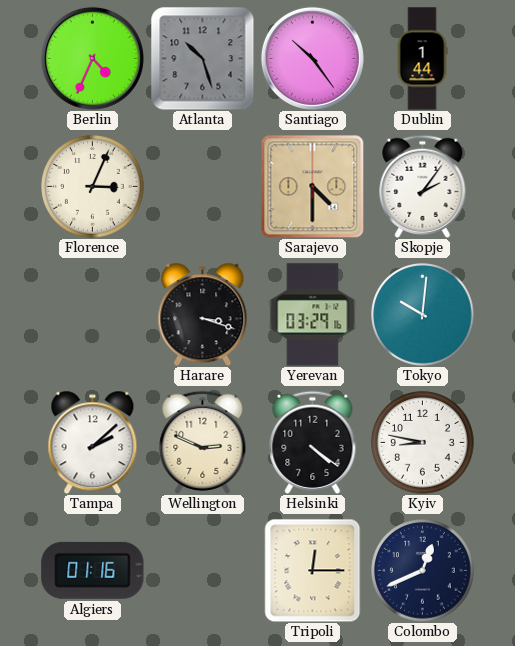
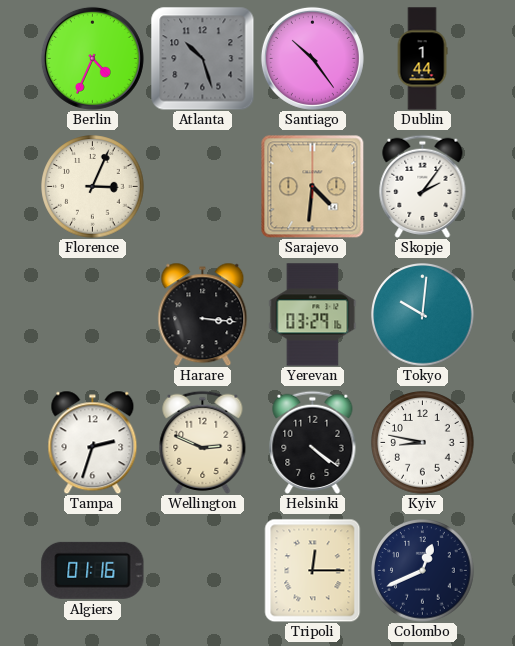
Sarajevo: 4:30 -> 4:31
Harare: 3:18 -> 3:16
Tampa: 2:08 -> 2:33
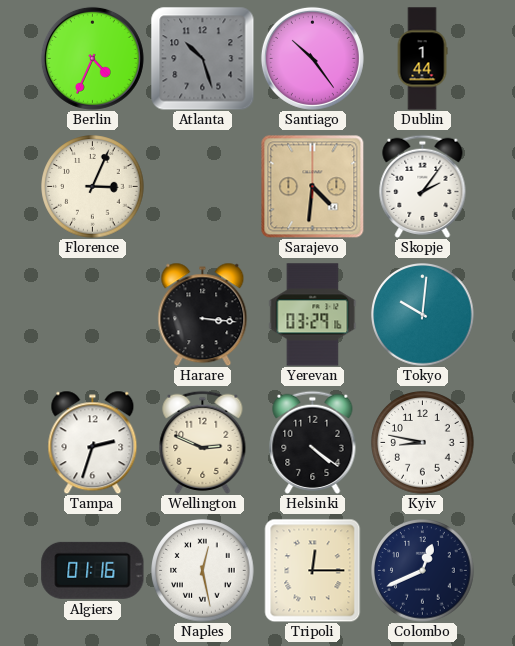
Naples: none -> 12:28
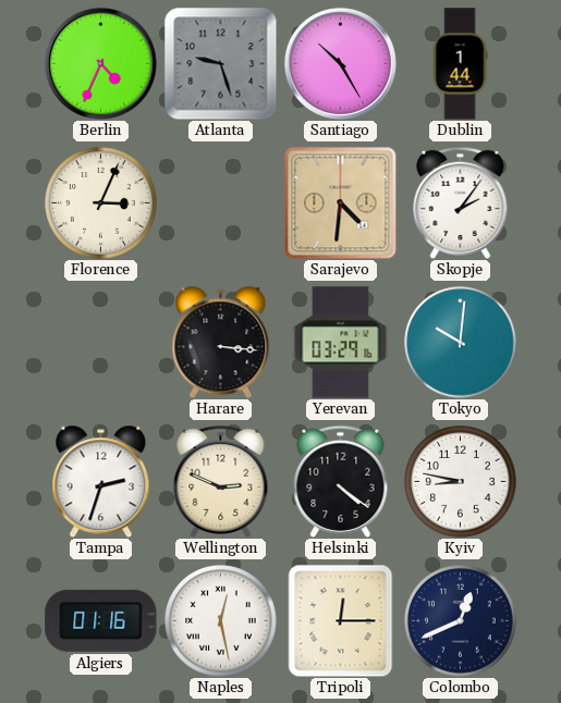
Atlanta: 10:27 -> 9:27
Santiago: 10:24 -> 10:25
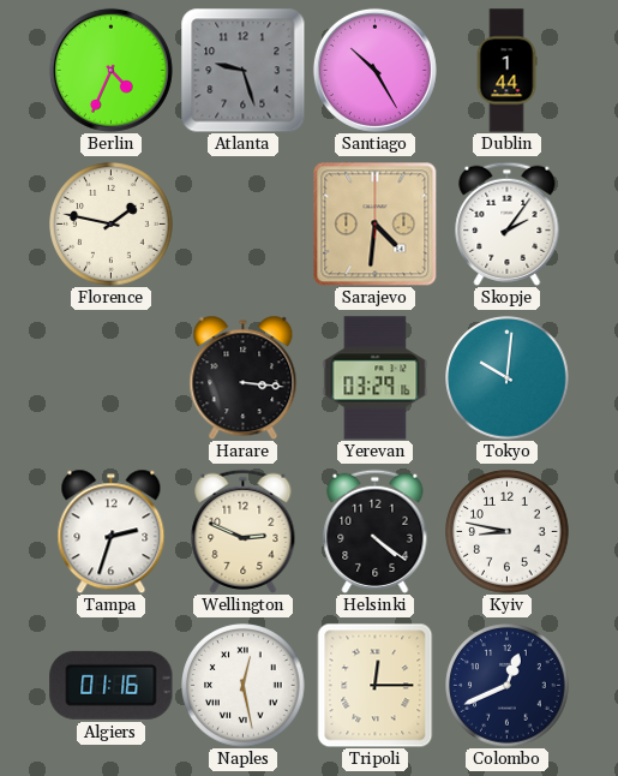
Florence: 3:04 -> 1:47
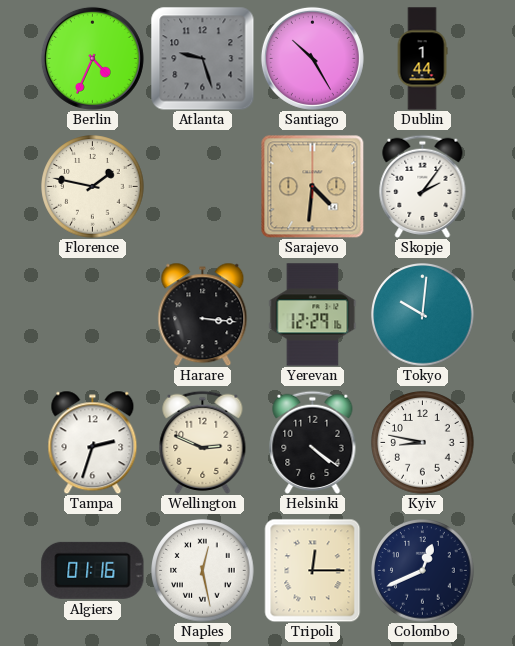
Yerevan: 03:29 -> 12:29
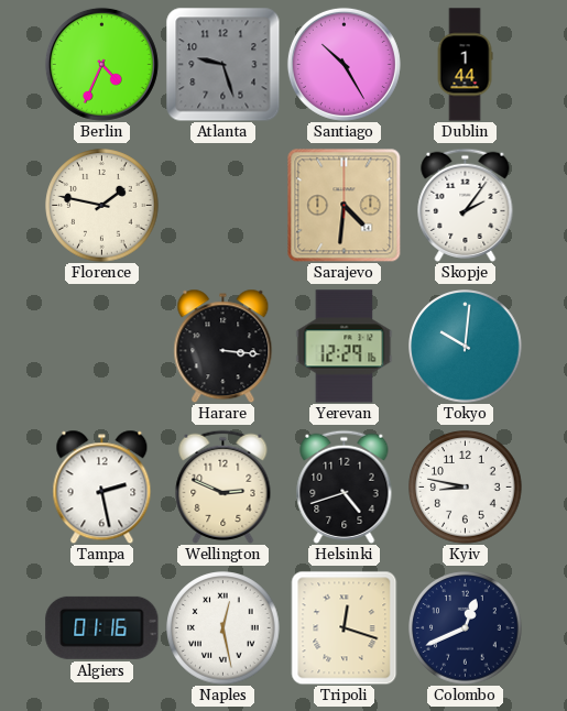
Tampa: 2:33 -> 2:28
Helsinki: 4:21 -> 4:42
Tripoli: 12:15 -> 12:18
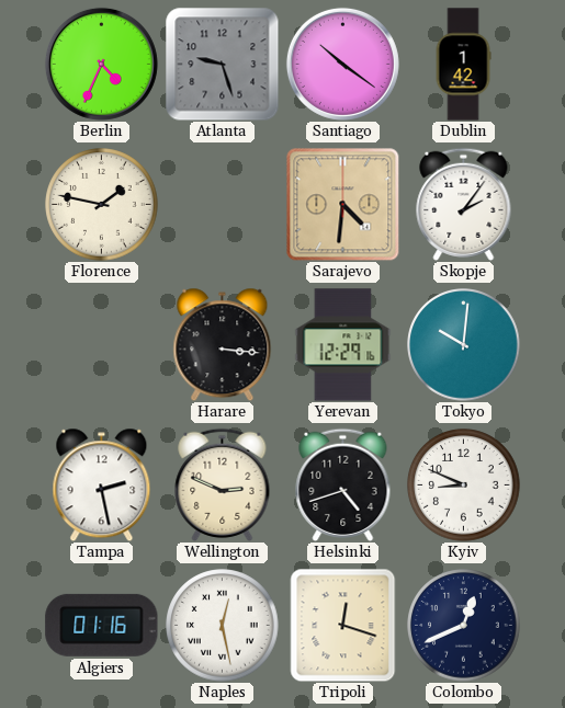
Santiago: 10:25 -> 10:21
Dublin: 1:44 -> 1:42
Kyiv: 8:47 -> 8:49
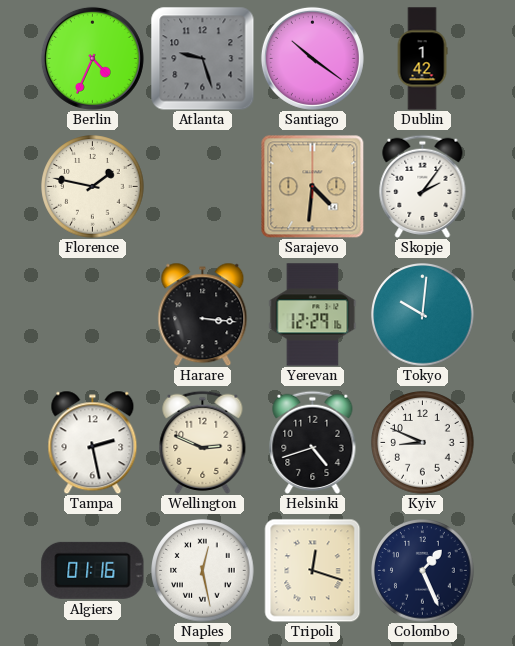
Colombo: 12:41 -> 1:26
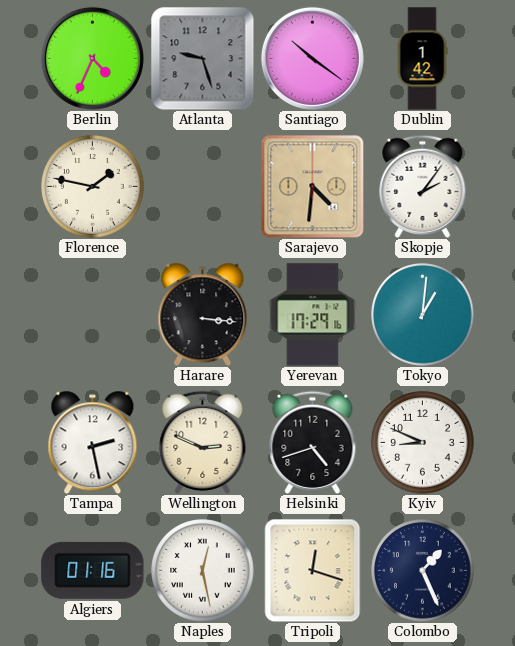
Yerevan: 12:29 -> 17:29
Tokyo: 10:01 -> 1:01
